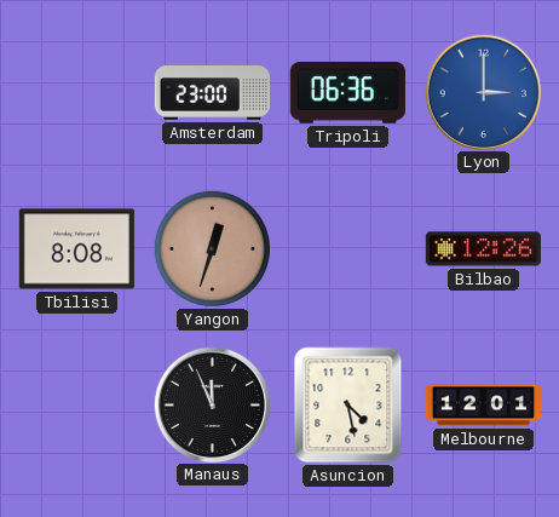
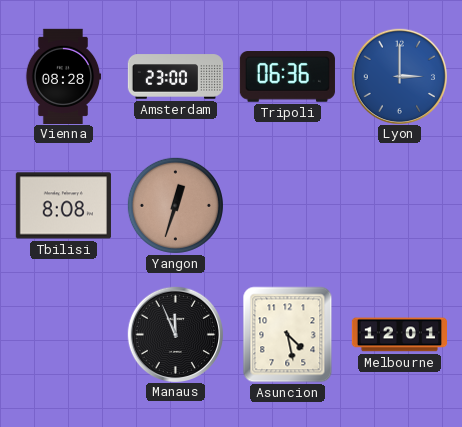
Vienna: none -> 08:28
Bilbao: 12:26 -> none
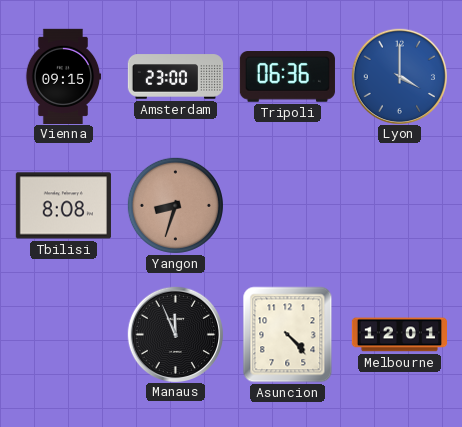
Vienna: 08:28 -> 09:15
Lyon: 3:00 -> 4:00
Yangon: 12:33 -> 8:33
Asuncion: 4:28 -> 4:23
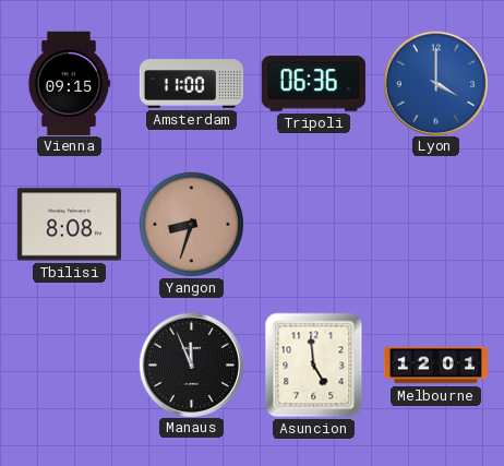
Amsterdam: 23:00 -> 11:00
Asuncion: 4:23 -> 4:59
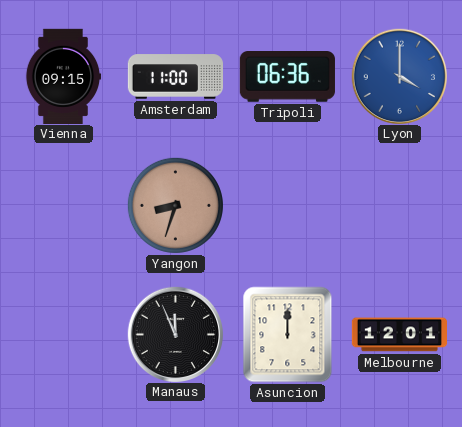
Tbilisi: 8:08 -> none
Asuncion: 4:59 -> 12:00
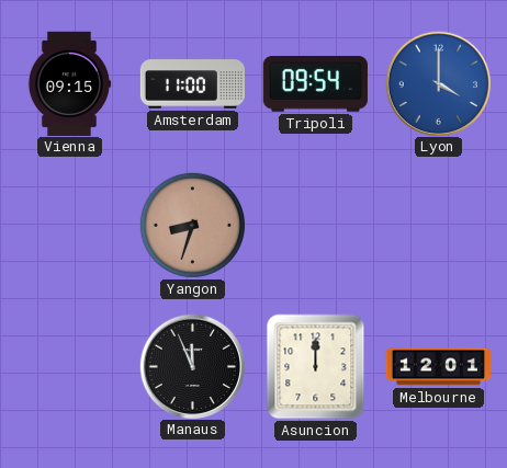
Tripoli: 06:36 -> 09:54
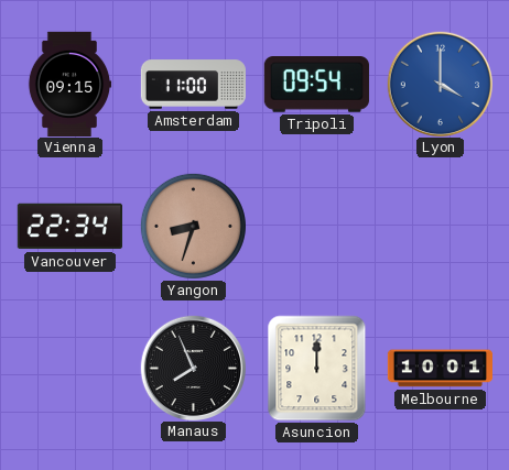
Vancouver: none -> 22:34
Manaus: 11:56 -> 7:56
Melbourne: 12:01 -> 10:01
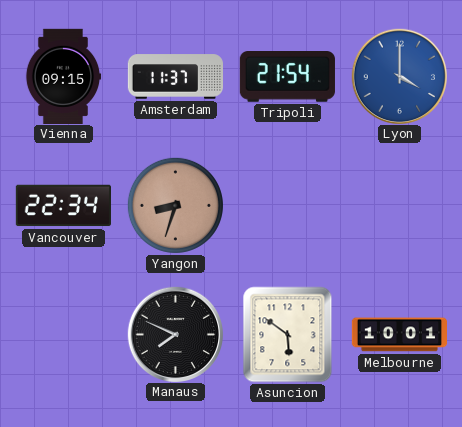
Amsterdam: 11:00 -> 11:37
Tripoli: 09:54 -> 21:54
Manaus: 7:56 -> 7:49
Asuncion: 12:00 -> 5:51
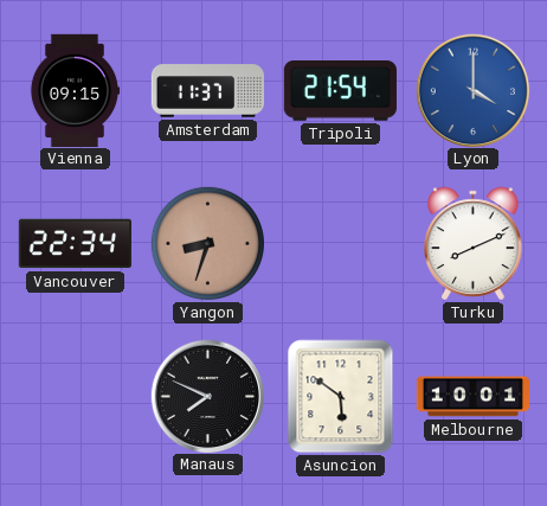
Turku: none -> 8:11
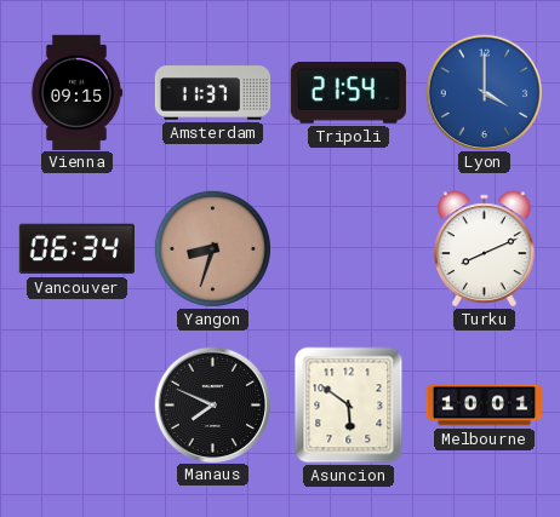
Vancouver: 22:34 -> 06:34
